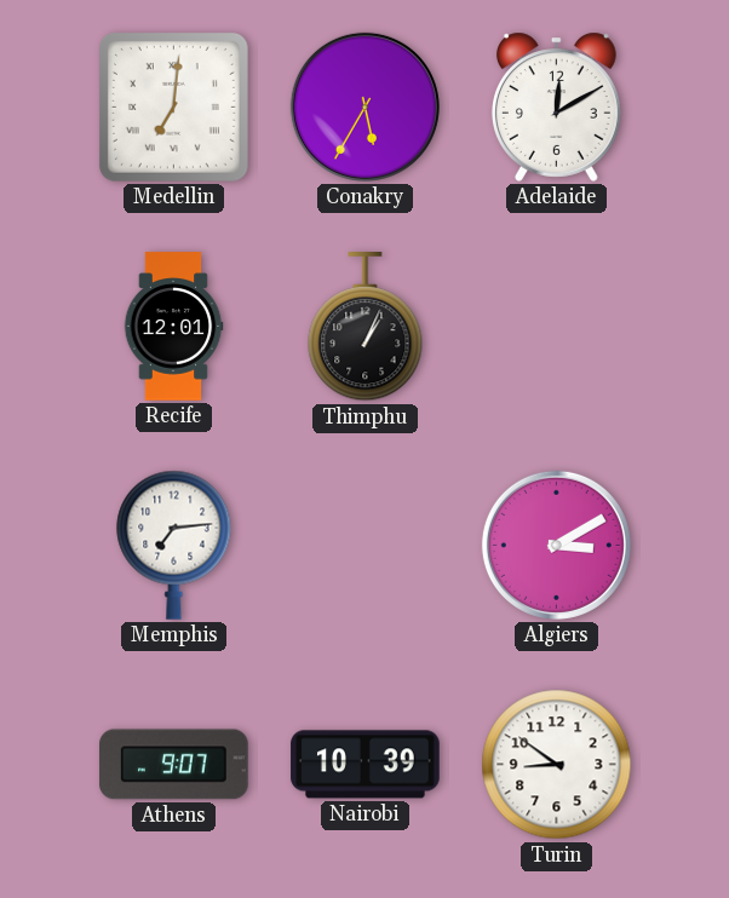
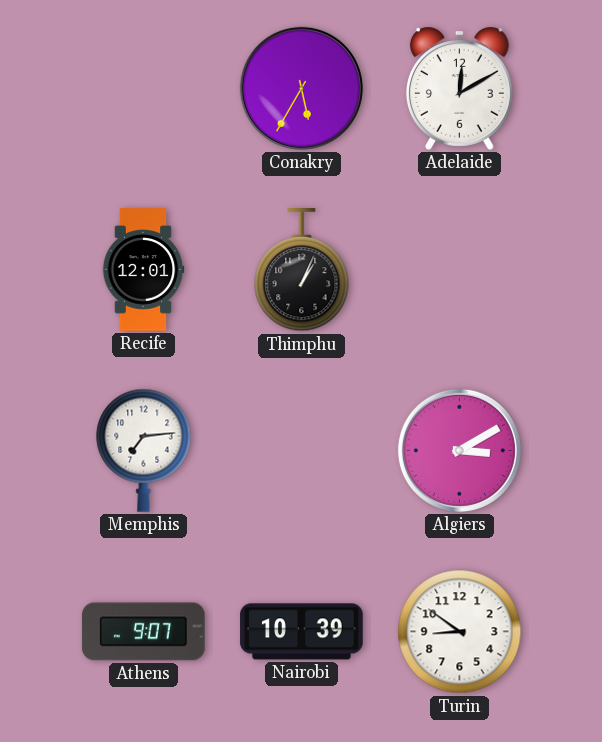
Medellin: 7:01 -> none
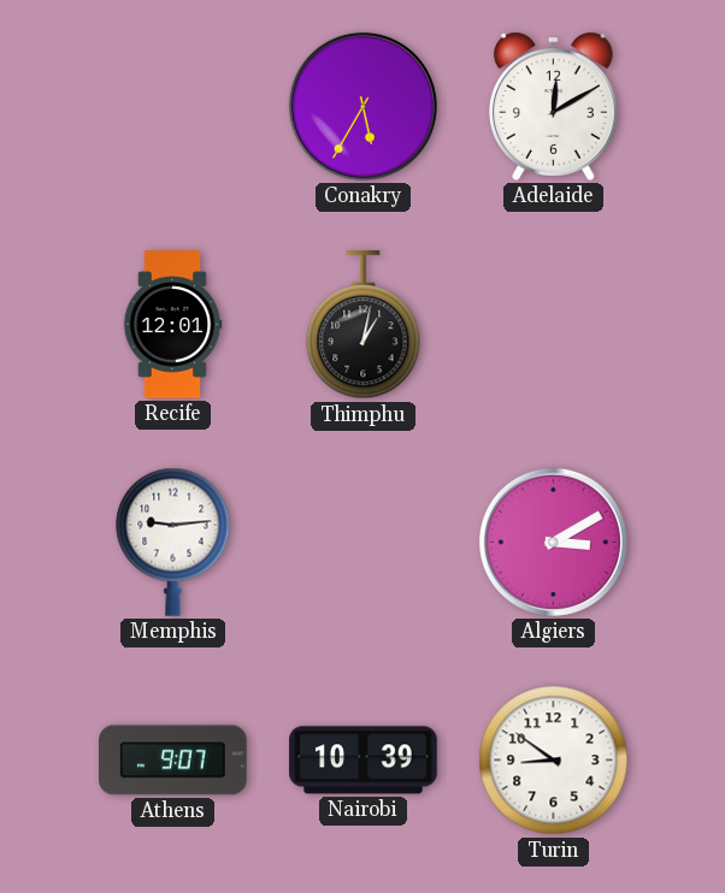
Thimphu: 1:04 -> 1:02
Memphis: 7:14 -> 9:14
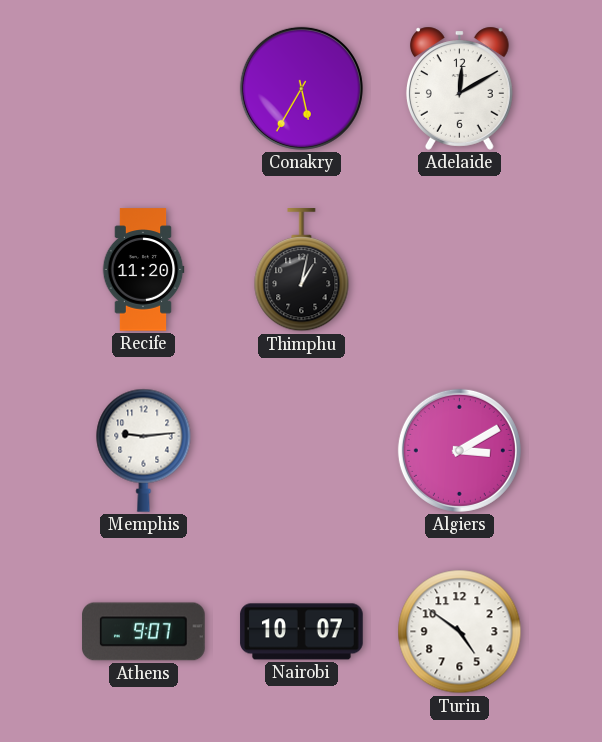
Recife: 12:01 -> 11:20
Nairobi: 10:39 -> 10:07
Turin: 8:51 -> 4:51
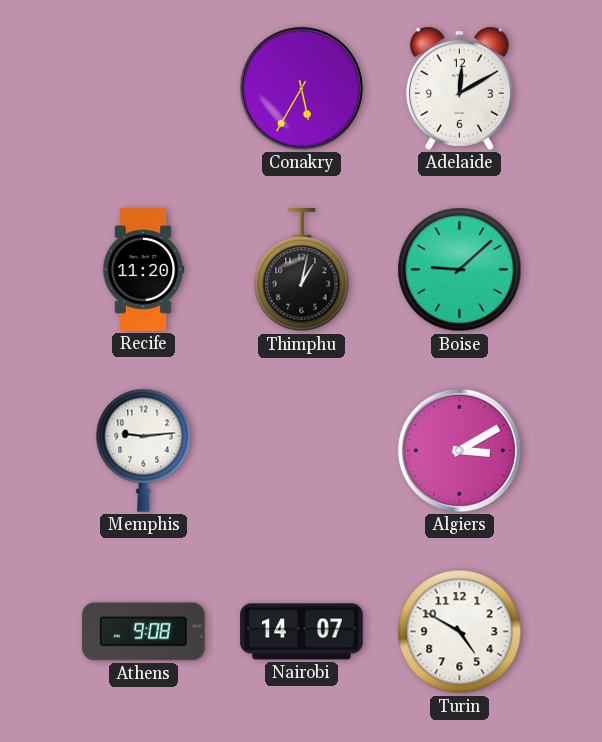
Boise: none -> 9:08
Athens: 9:07 -> 9:08
Nairobi: 10:07 -> 14:07
Turin: 4:51 -> 4:50
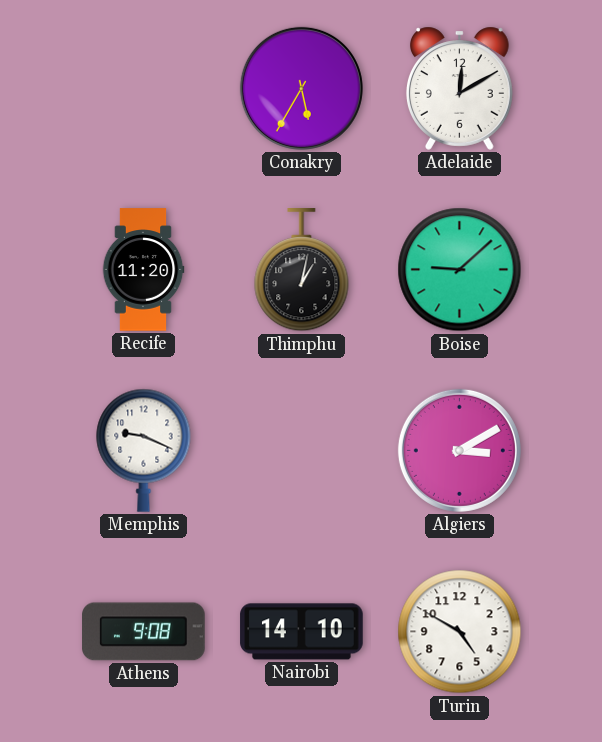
Memphis: 9:14 -> 9:19
Nairobi: 14:07 -> 14:10
